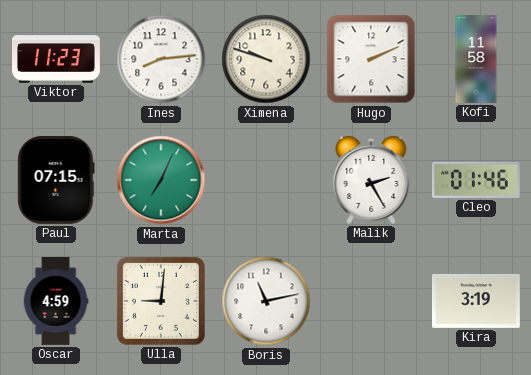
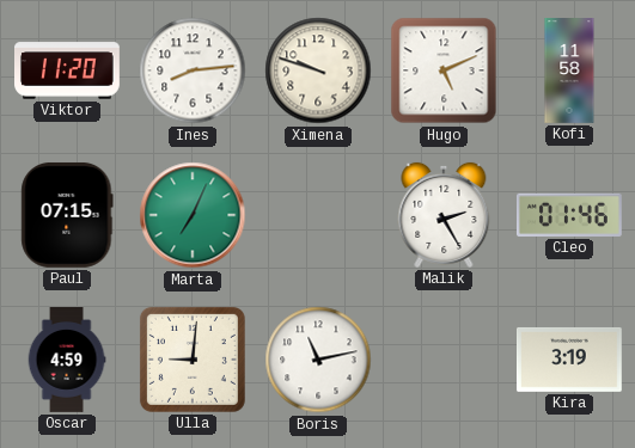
Viktor: 11:23 -> 11:20
Hugo: 2:11 -> 5:11
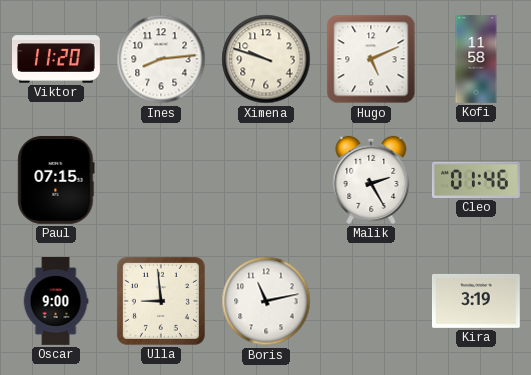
Marta: 7:04 -> none
Oscar: 4:59 -> 9:00
Ulla: 9:01 -> 8:59
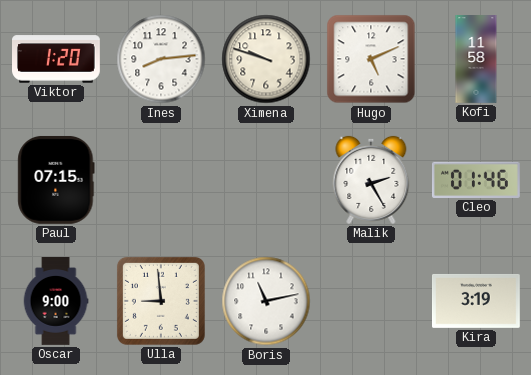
Viktor: 11:20 -> 1:20
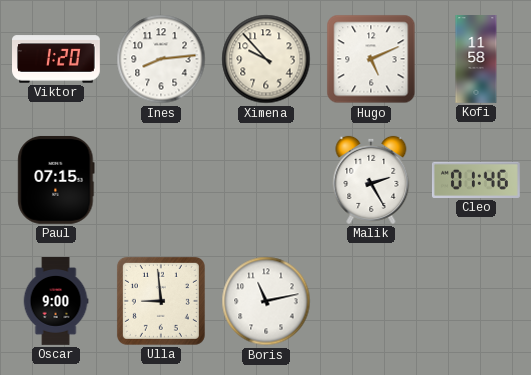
Ximena: 9:48 -> 9:53
Kira: 3:19 -> none
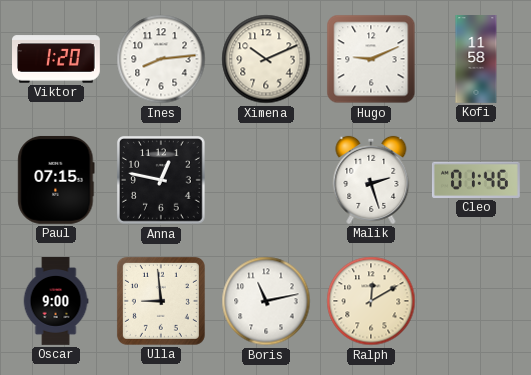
Ximena: 9:53 -> 10:11
Hugo: 5:11 -> 9:11
Anna: none -> 12:47
Malik: 2:25 -> 2:27
Ralph: none -> 12:10
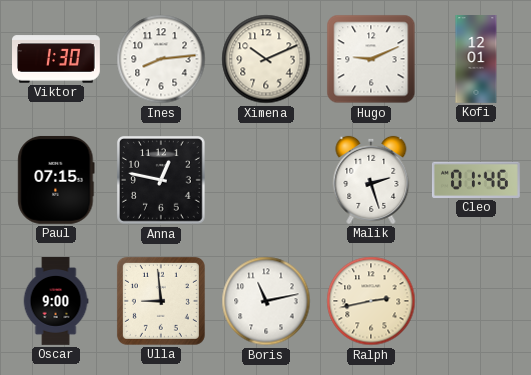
Viktor: 1:20 -> 1:30
Kofi: 11:58 -> 12:01
Ralph: 12:10 -> 2:43
